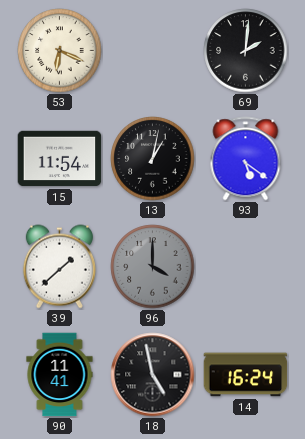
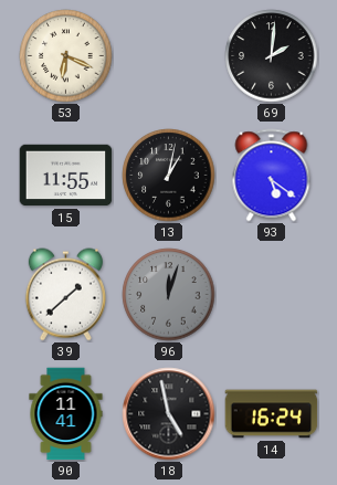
15: 11:54 -> 11:55
96: 4:00 -> 12:03
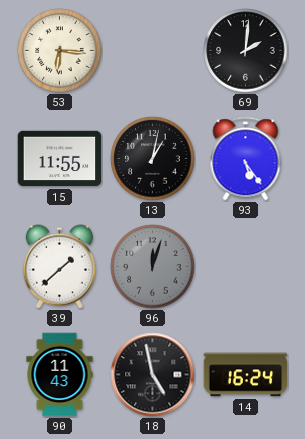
53: 6:19 -> 6:16
93: 5:21 -> 5:24
90: 11:41 -> 11:43
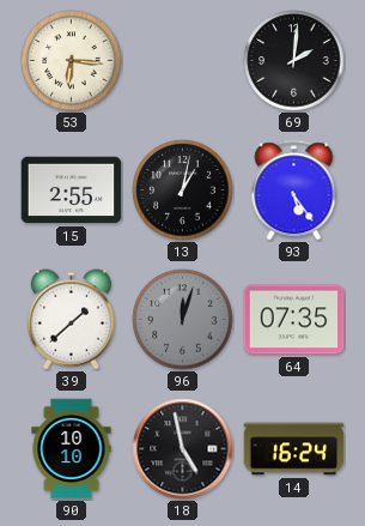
15: 11:55 -> 2:55
64: none -> 07:35
90: 11:43 -> 10:10
